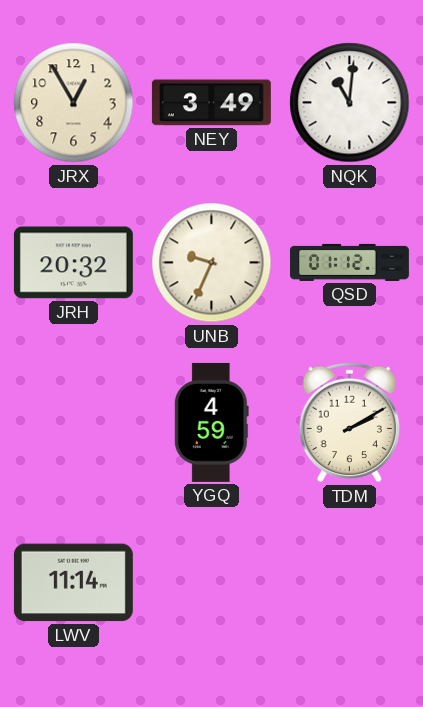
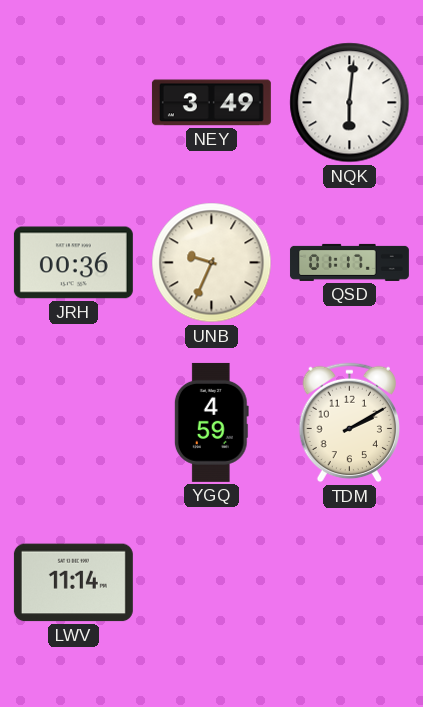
JRX: 12:55 -> none
NQK: 11:01 -> 6:01
JRH: 20:32 -> 00:36
QSD: 01:12 -> 01:17
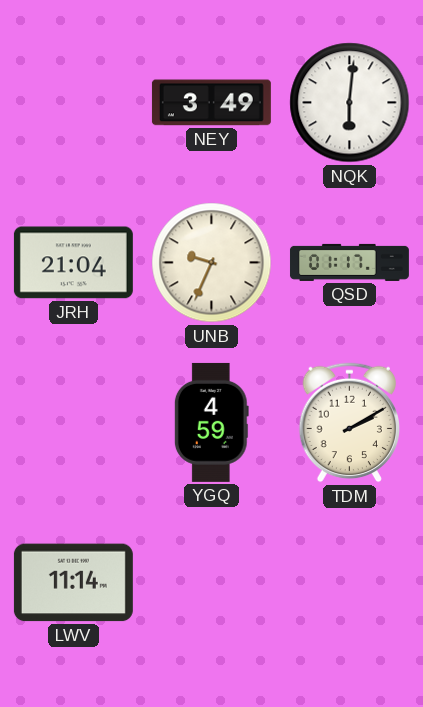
JRH: 00:36 -> 21:04
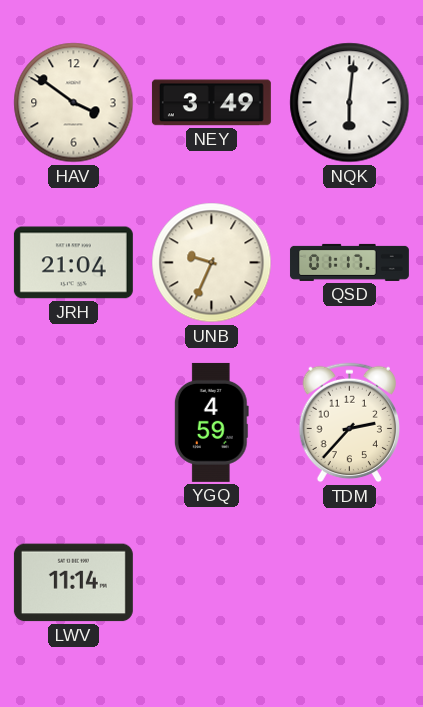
HAV: none -> 3:51
TDM: 2:10 -> 2:37
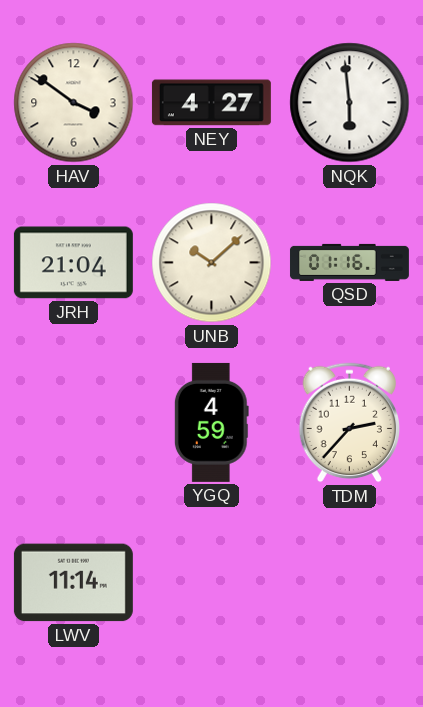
NEY: 3:49 -> 4:27
NQK: 6:01 -> 5:59
UNB: 9:34 -> 10:08
QSD: 01:17 -> 01:16
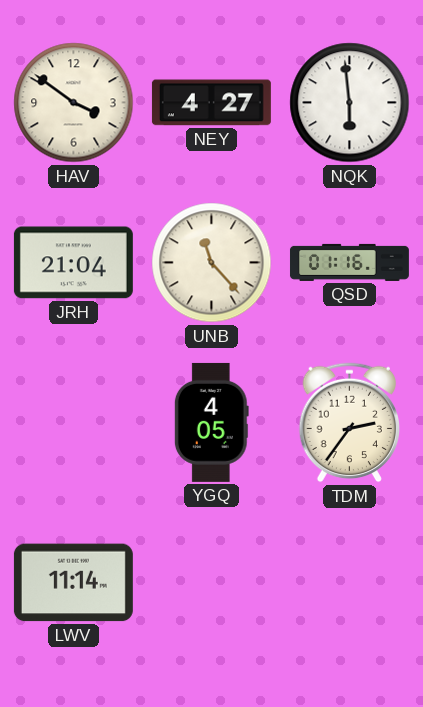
UNB: 10:08 -> 11:23
YGQ: 4:59 -> 4:05
TDM: 2:37 -> 2:36
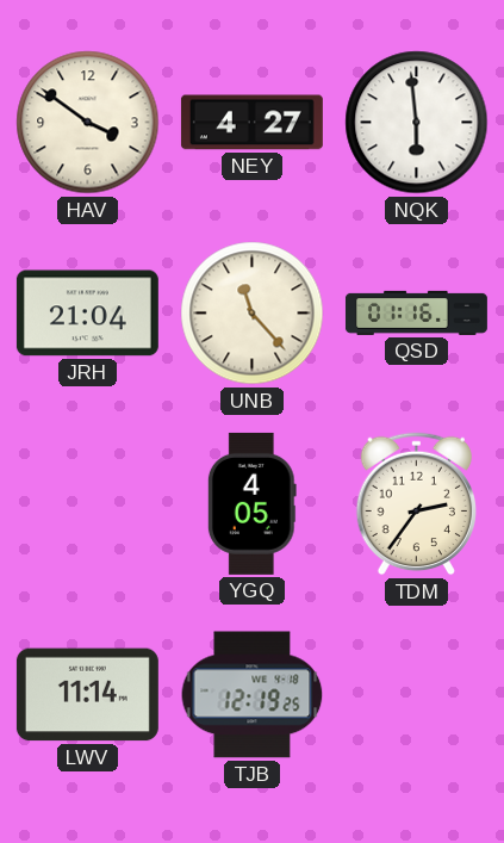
TJB: none -> 12:19
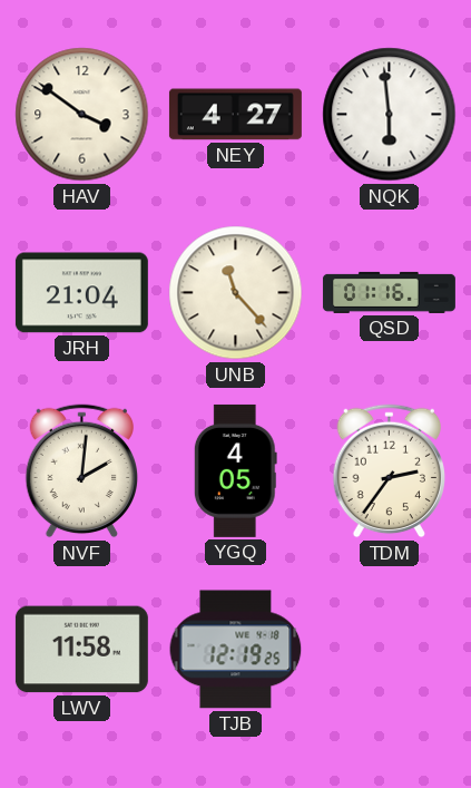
NVF: none -> 2:01
LWV: 11:14 -> 11:58
